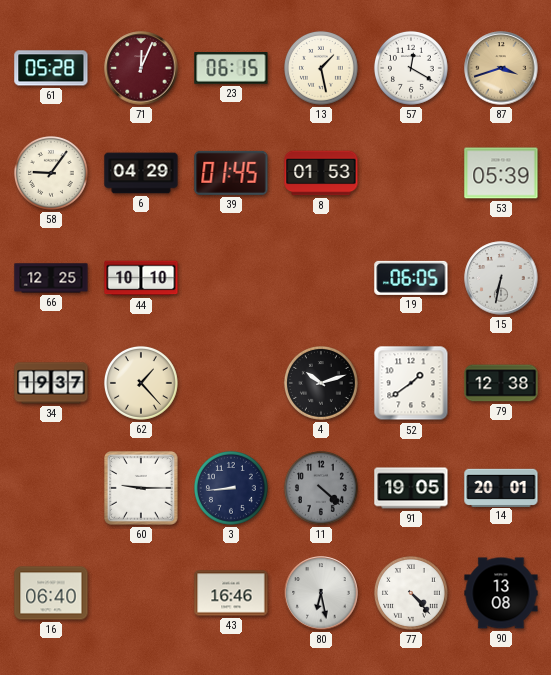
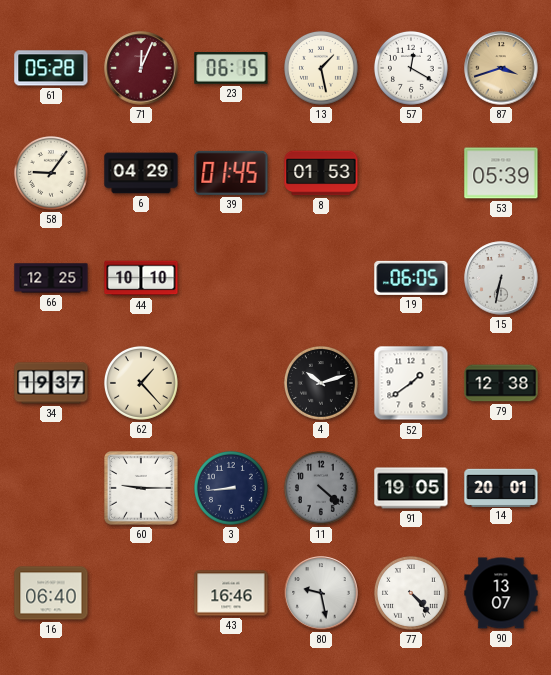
80: 6:28 -> 9:28
90: 13:08 -> 13:07
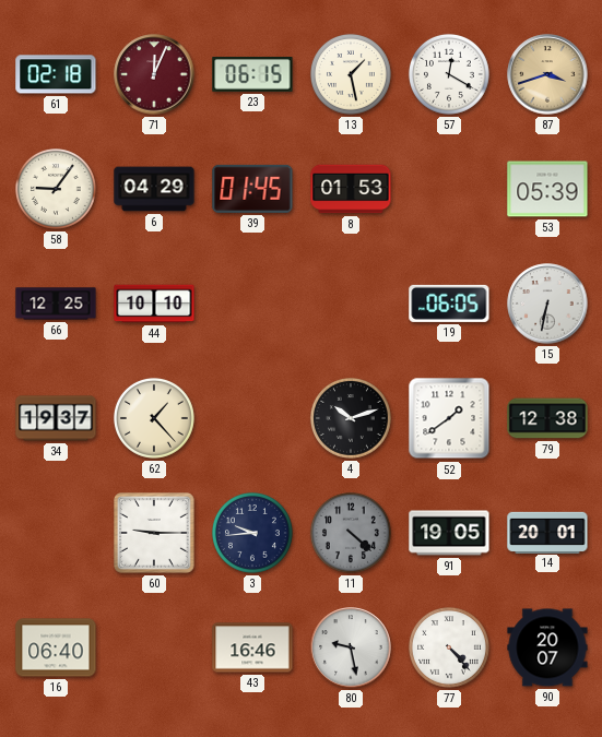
61: 05:28 -> 02:18
3: 8:44 -> 9:44
90: 13:07 -> 20:07
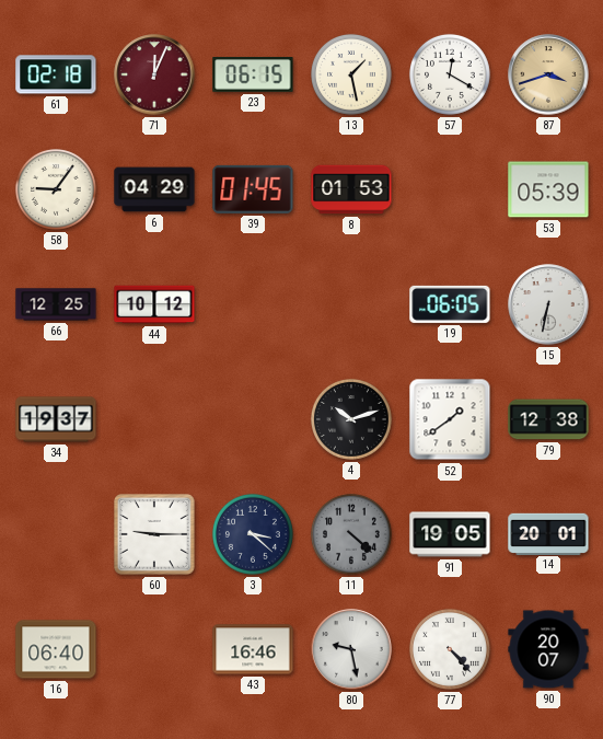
44: 10:10 -> 10:12
62: 1:23 -> none
3: 9:44 -> 3:22
